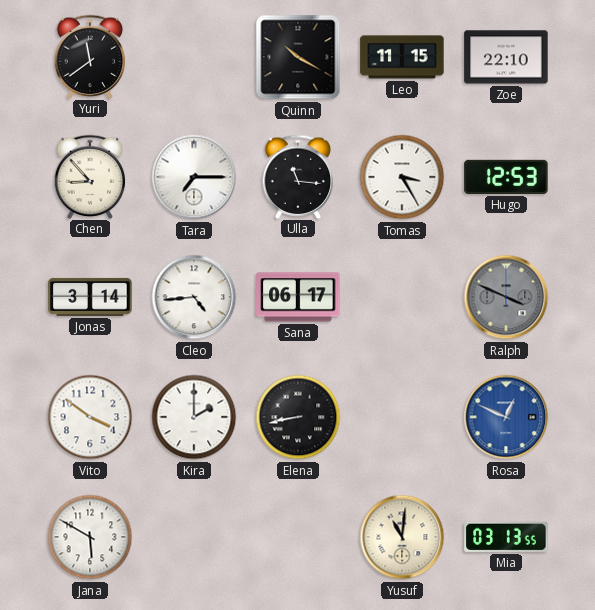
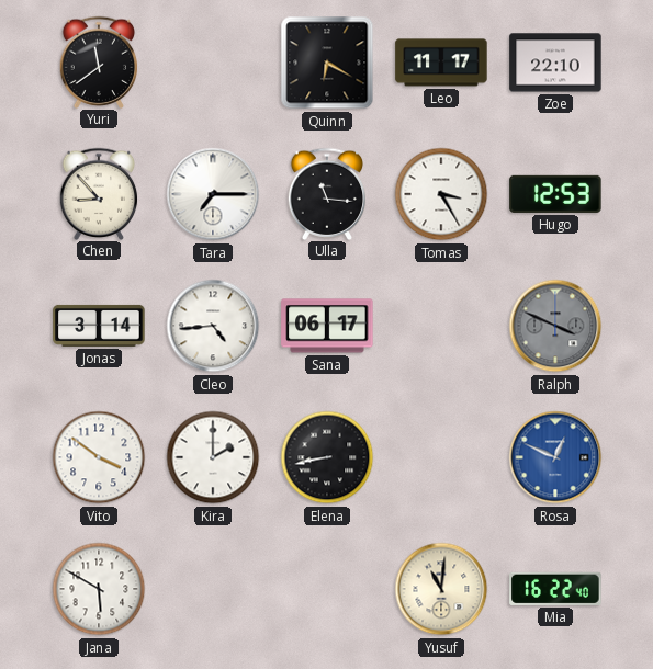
Quinn: 10:20 -> 6:20
Leo: 11:15 -> 11:17
Mia: 03:13 -> 16:22
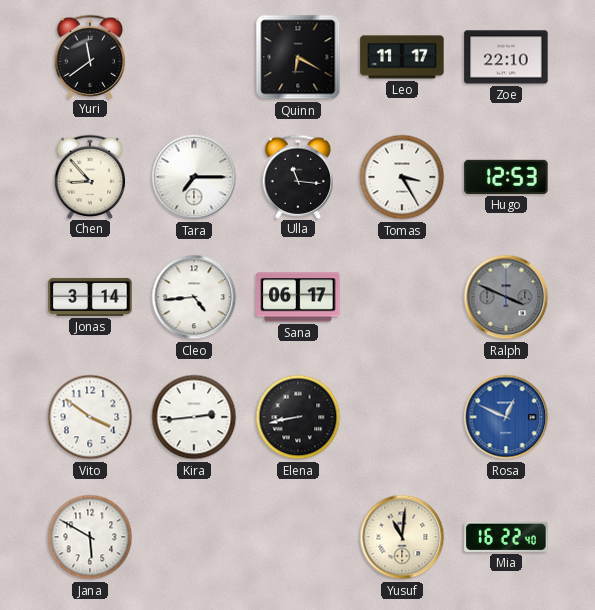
Kira: 2:00 -> 2:44
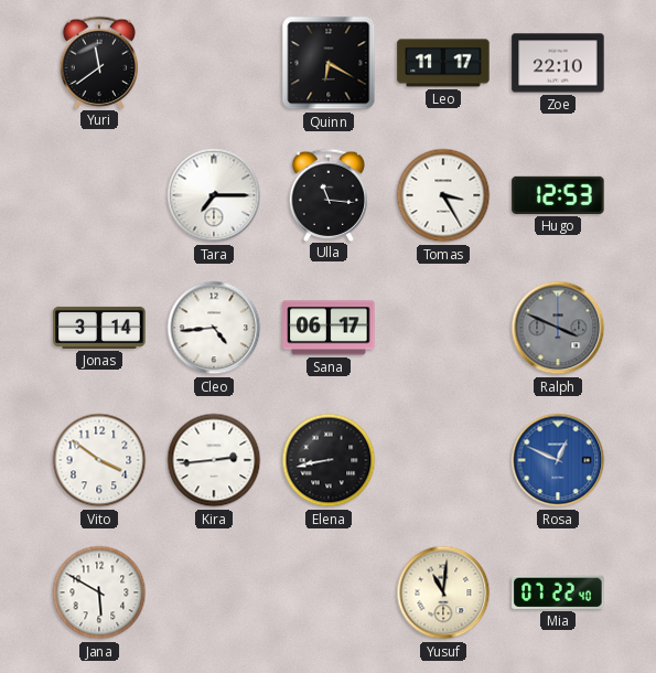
Chen: 8:53 -> none
Mia: 16:22 -> 07:22
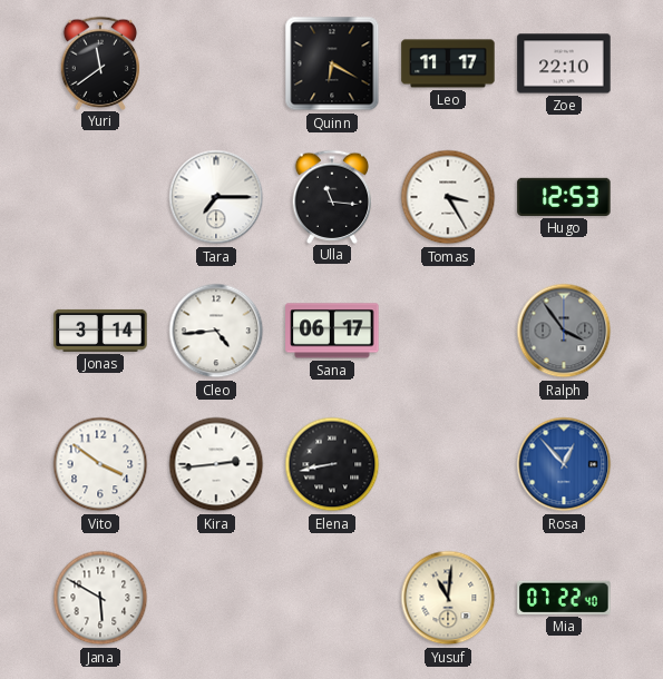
Ralph: 3:49 -> 3:54
Rosa: 12:49 -> 12:53
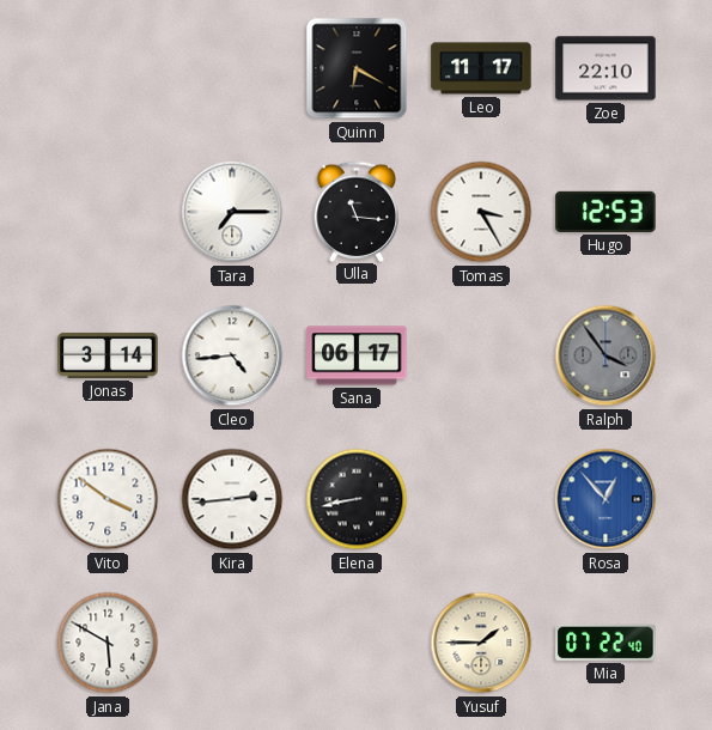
Yuri: 11:39 -> none
Yusuf: 11:01 -> 1:45
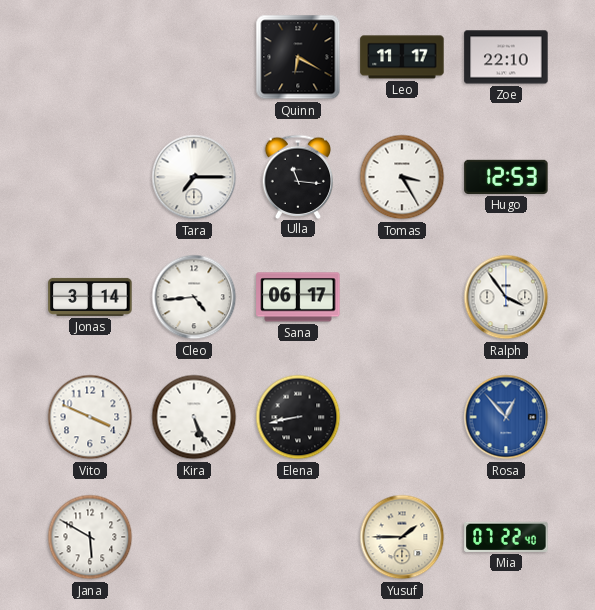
Ralph dial: grey -> white
Vito: 3:51 -> 3:49
Kira: 2:44 -> 5:26
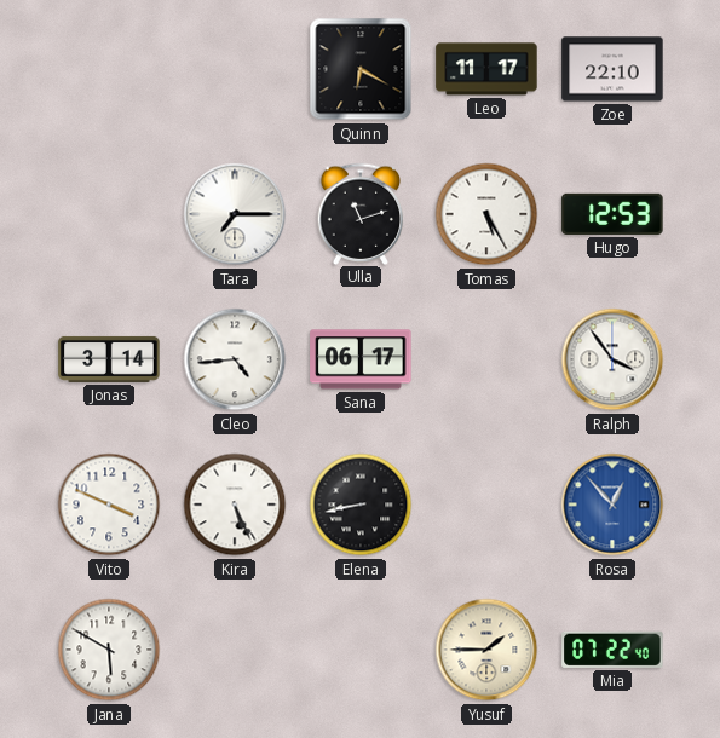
Ulla: 11:16 -> 11:12
Tomas: 3:25 -> 5:25
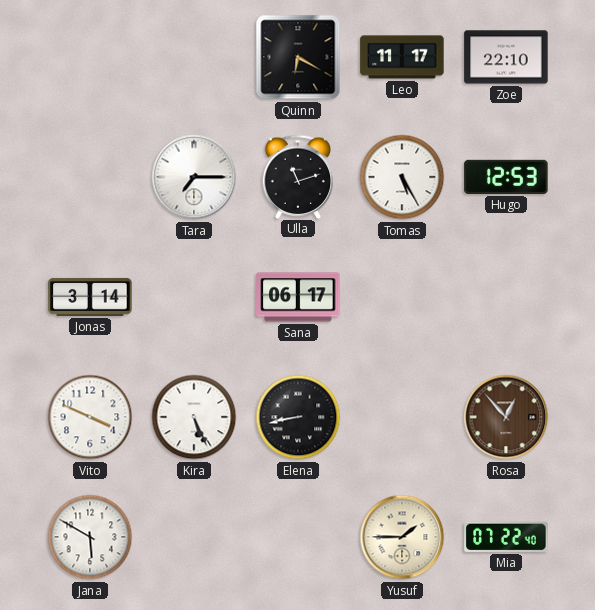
Cleo: 4:44 -> none
Ralph: 3:54 -> none
Rosa dial: blue -> brown
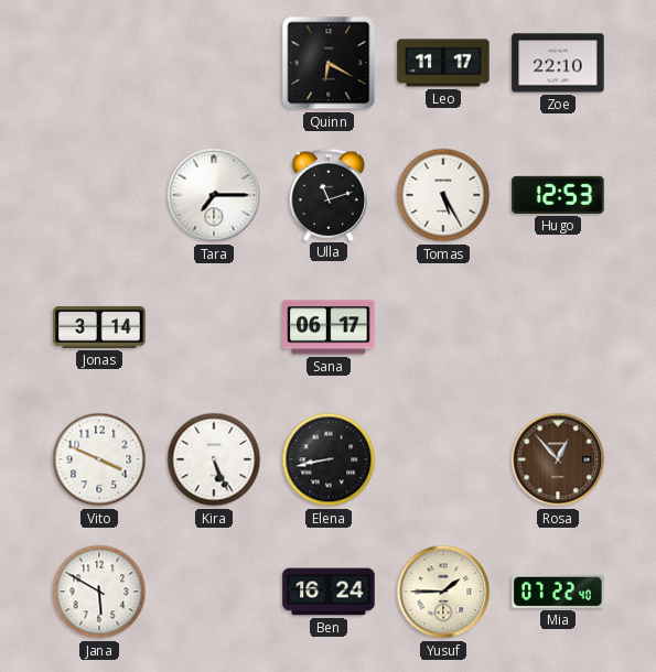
Ben: none -> 16:24
